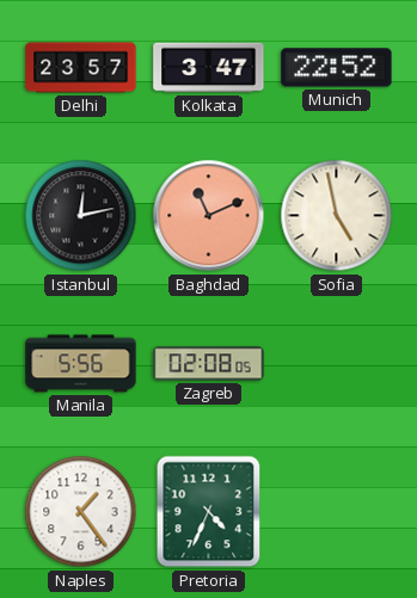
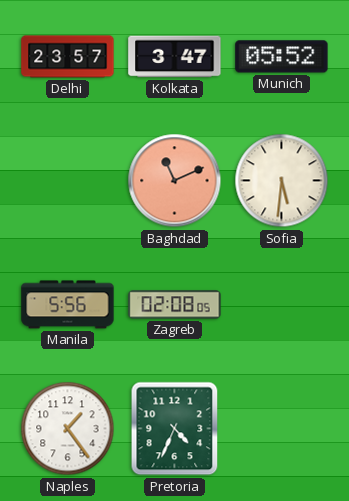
Munich: 22:52 -> 05:52
Istanbul: 12:13 -> none
Sofia: 4:58 -> 5:31
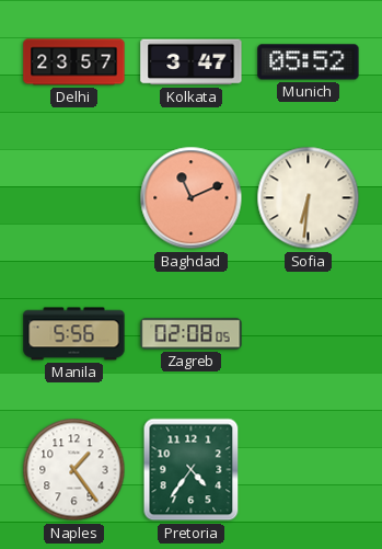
Sofia: 5:31 -> 6:31
Pretoria: 4:34 -> 4:36
